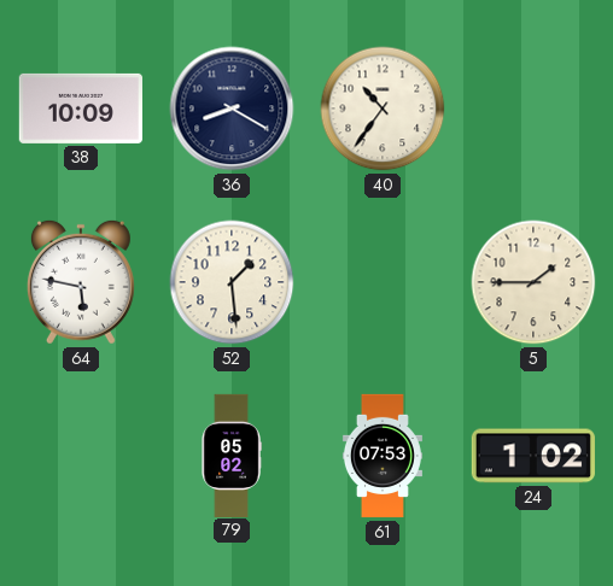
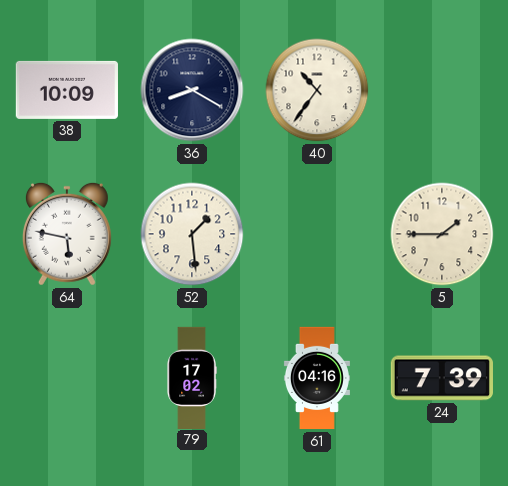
79: 05:02 -> 17:02
61: 07:53 -> 04:16
24: 1:02 -> 7:39
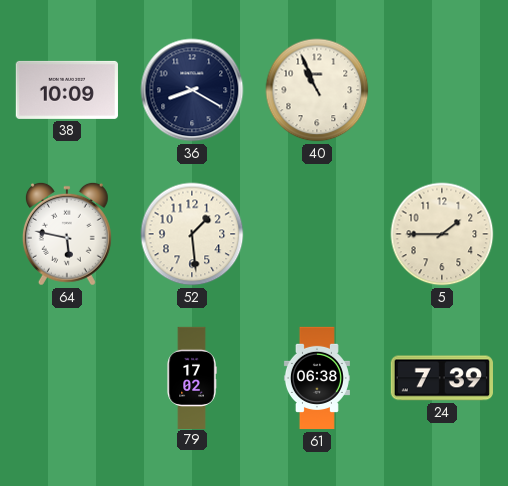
40: 10:36 -> 10:56
61: 04:16 -> 06:38
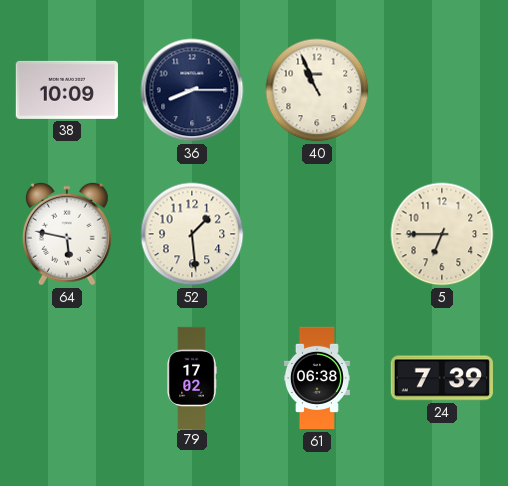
36: 8:20 -> 8:15
5: 1:45 -> 6:45
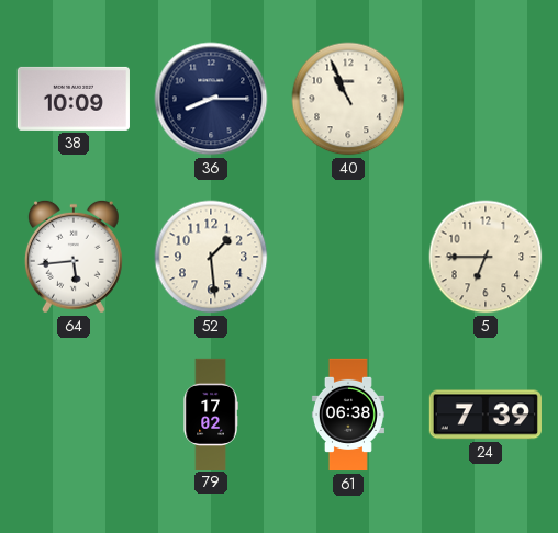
64: 5:47 -> 5:44
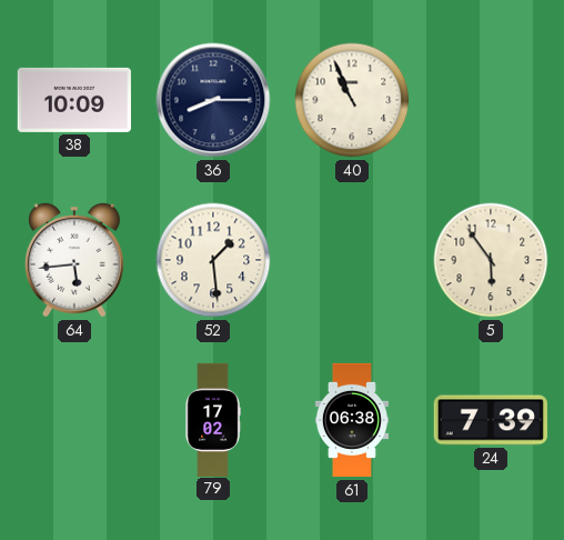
5: 6:45 -> 5:54
